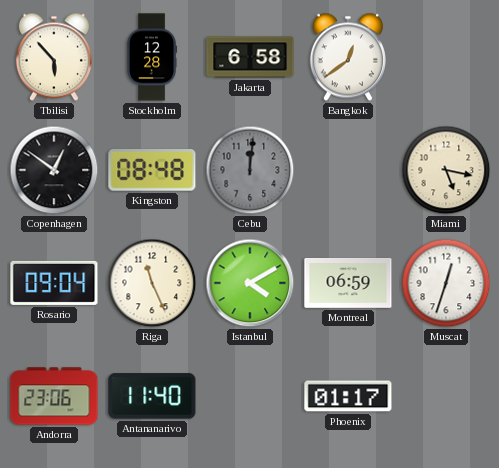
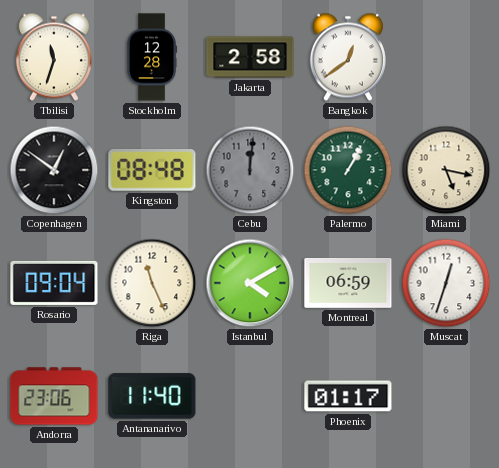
Tbilisi: 5:53 -> 11:33
Jakarta: 6:58 -> 2:58
Palermo: none -> 1:05
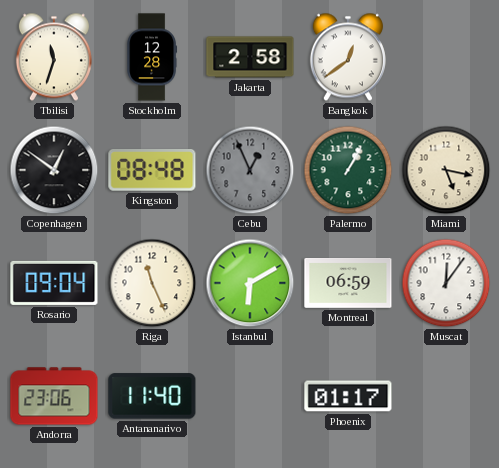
Cebu: 12:01 -> 12:56
Istanbul: 4:10 -> 6:10
Muscat: 12:33 -> 12:06
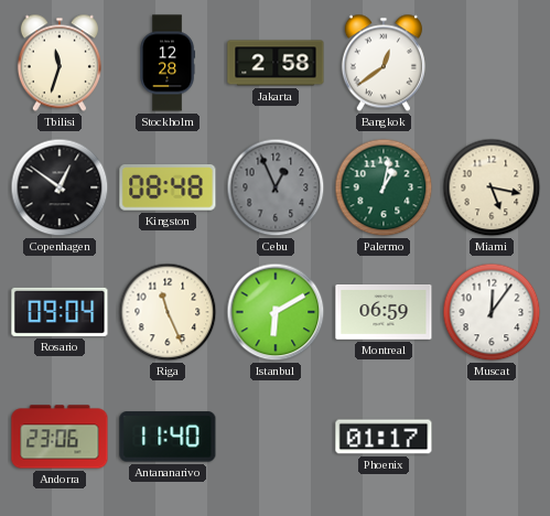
Palermo: 1:05 -> 1:02
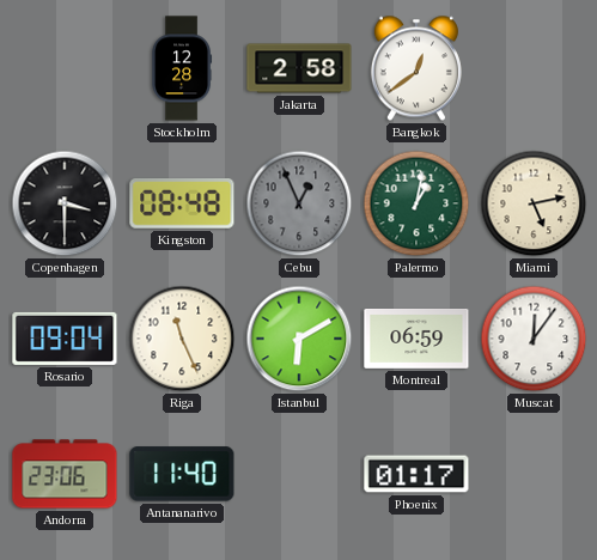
Tbilisi: 11:33 -> none
Copenhagen: 12:51 -> 3:30
Miami: 5:17 -> 5:13
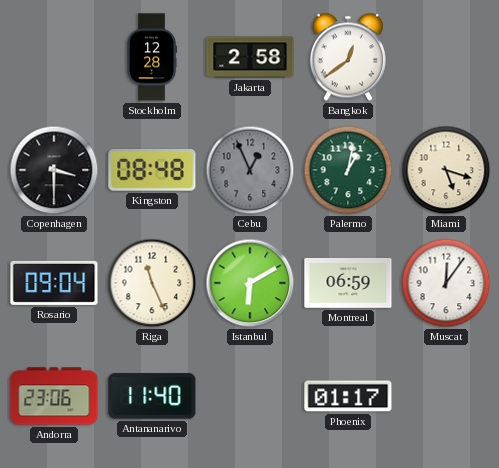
Miami: 5:13 -> 5:18
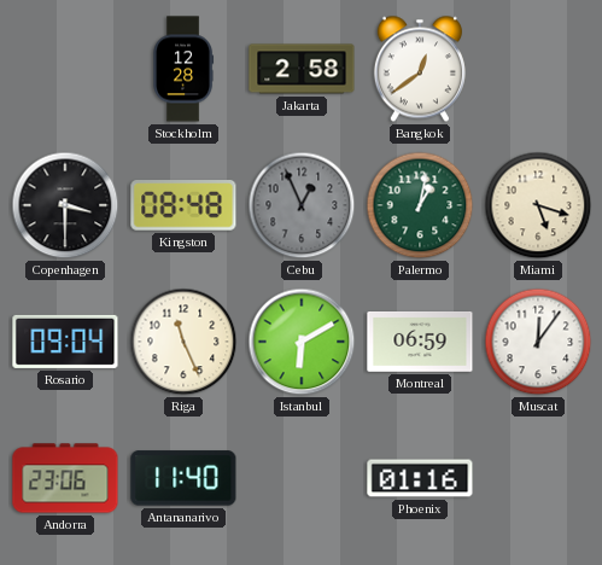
Phoenix: 01:17 -> 01:16
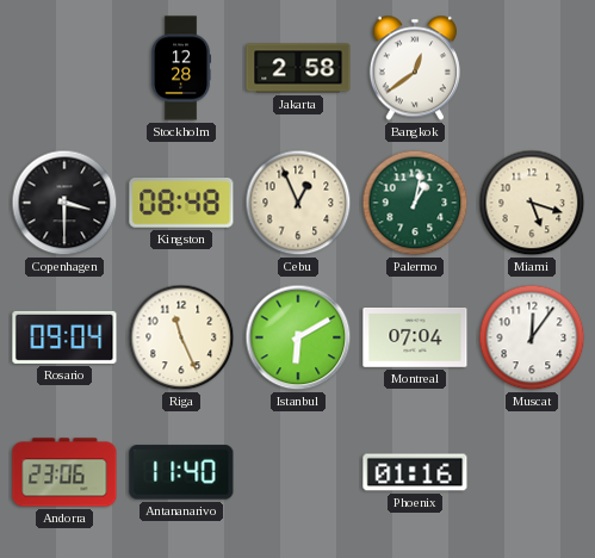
Cebu dial: grey -> cream
Montreal: 06:59 -> 07:04
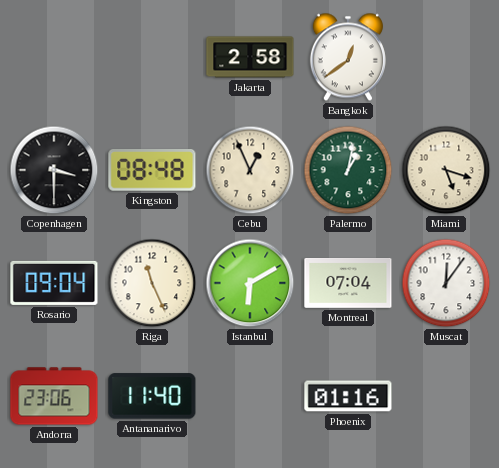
Stockholm: 12:28 -> none
